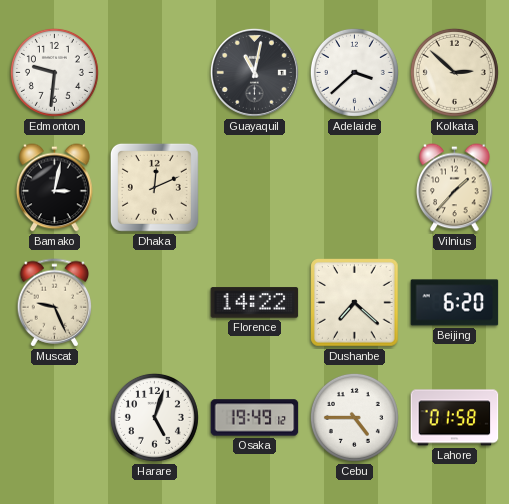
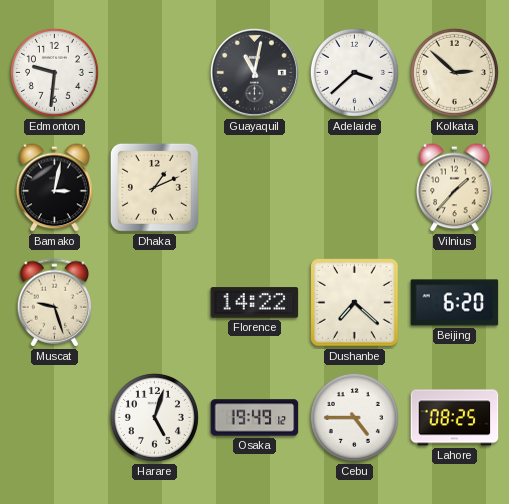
Dhaka: 12:11 -> 1:11
Muscat: 9:26 -> 9:27
Lahore: 01:58 -> 08:25
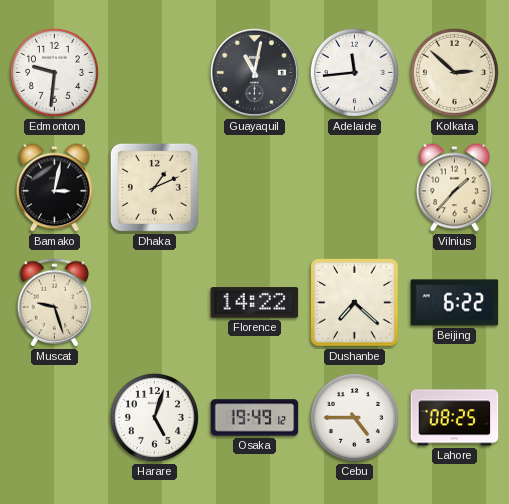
Adelaide: 3:38 -> 11:44
Beijing: 6:20 -> 6:22
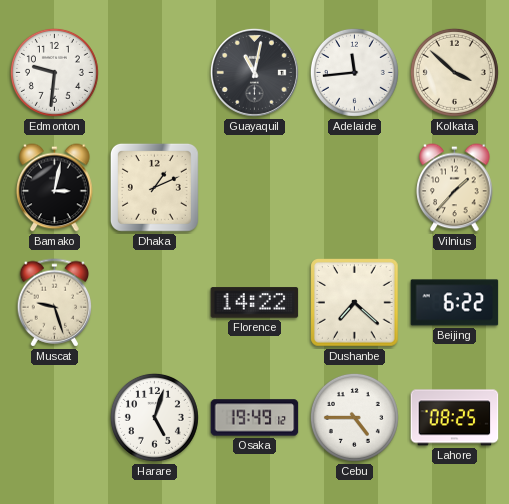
Kolkata: 2:52 -> 3:52
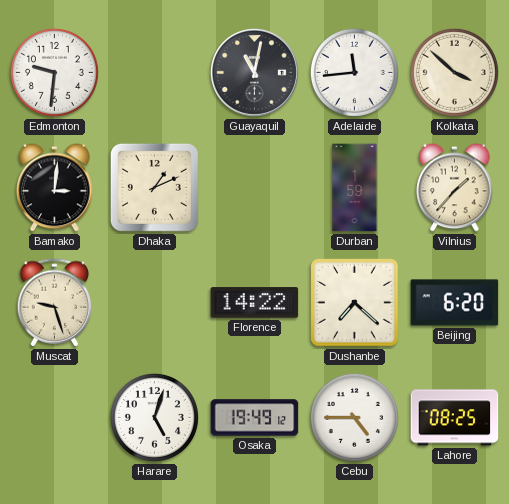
Bamako: 3:02 -> 3:01
Durban: none -> 1:59
Beijing: 6:22 -> 6:20
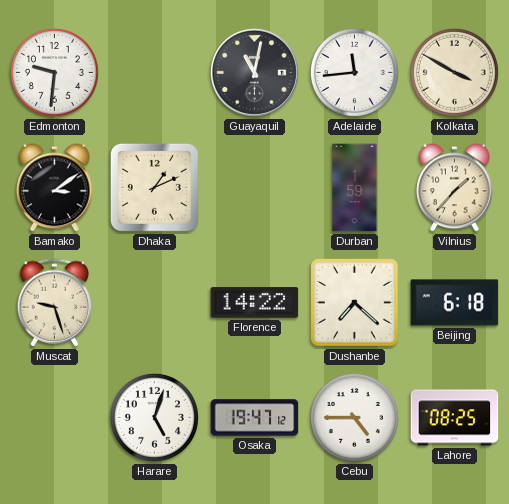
Kolkata: 3:52 -> 3:50
Bamako: 3:01 -> 3:09
Beijing: 6:20 -> 6:18
Osaka: 19:49 -> 19:47
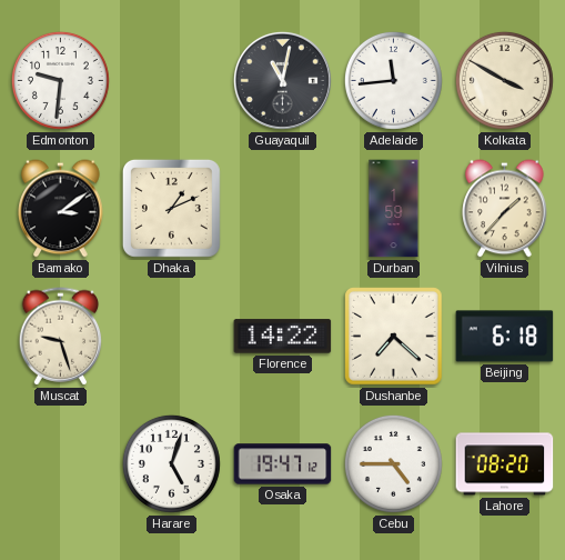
Lahore: 08:25 -> 08:20
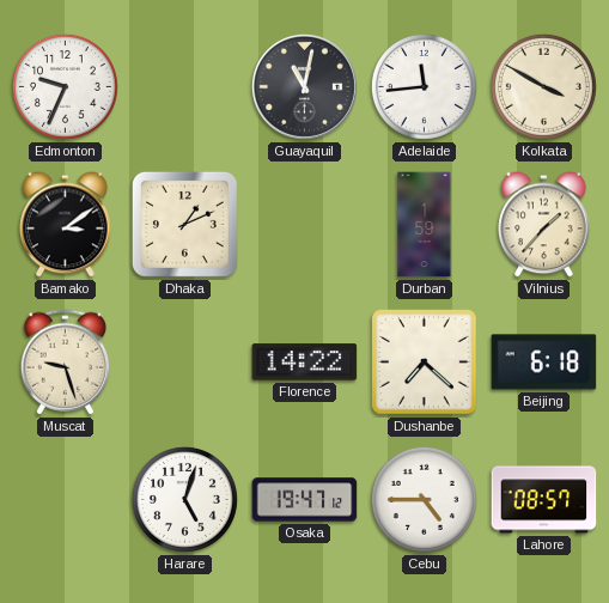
Edmonton: 9:31 -> 9:34
Lahore: 08:20 -> 08:57
